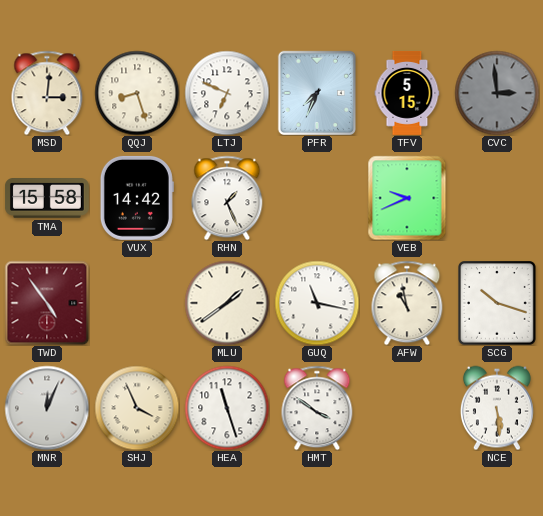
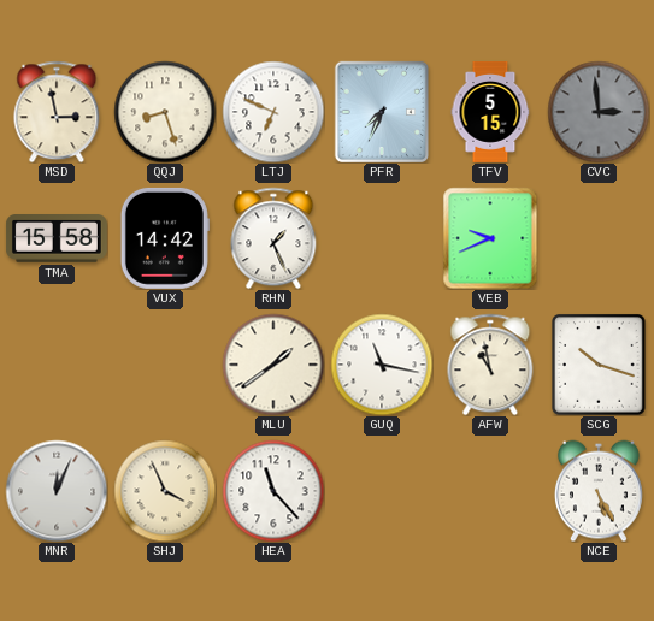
MSD: 3:01 -> 2:58
TWD: 4:54 -> none
HEA: 11:27 -> 11:23
HMT: 3:51 -> none
NCE: 5:29 -> 5:25
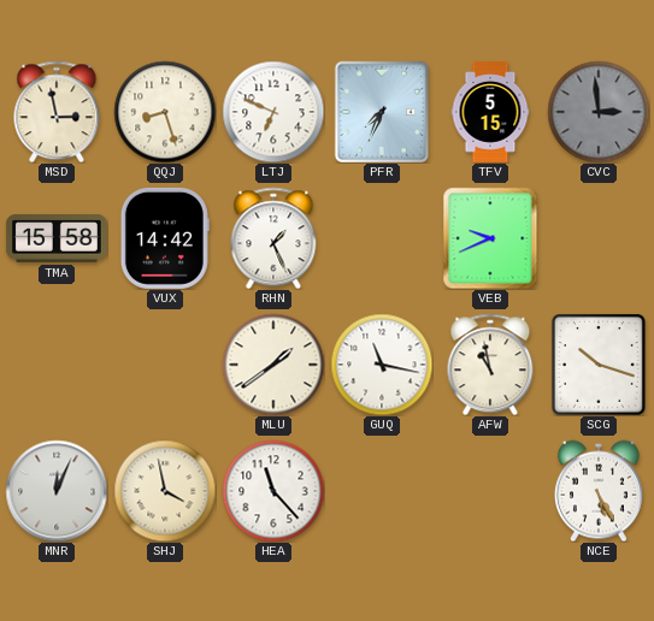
SHJ: 3:56 -> 3:58
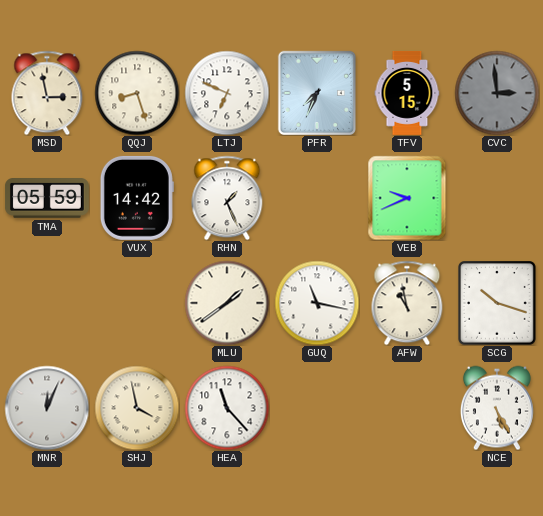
TMA: 15:58 -> 05:59
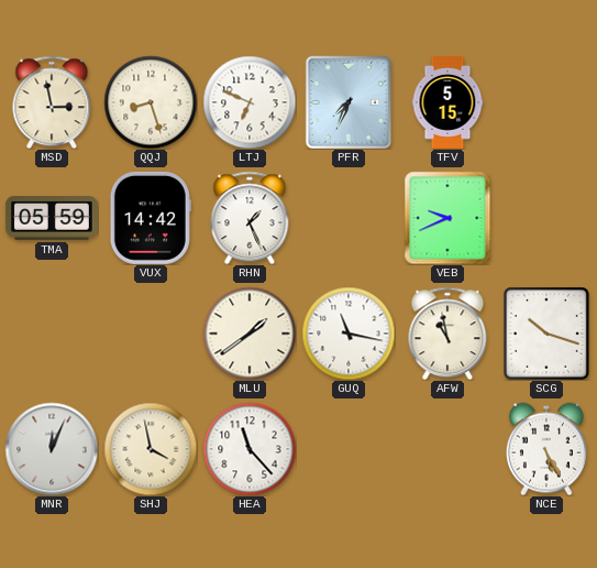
CVC: 2:59 -> none
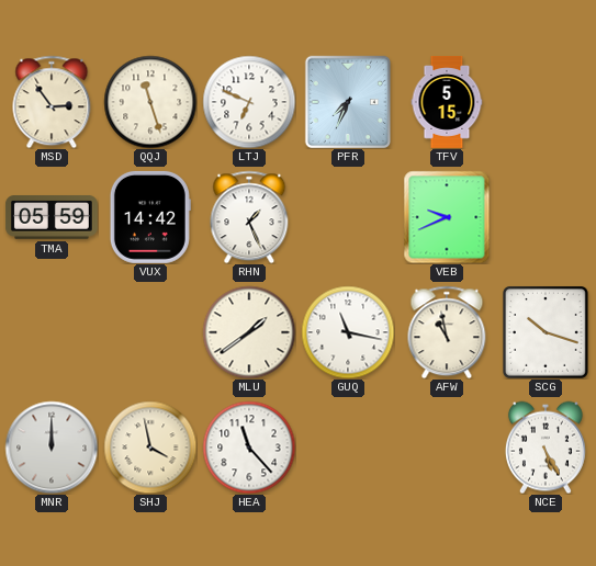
MSD: 2:58 -> 2:54
QQJ: 8:27 -> 11:27
MNR: 12:04 -> 12:00
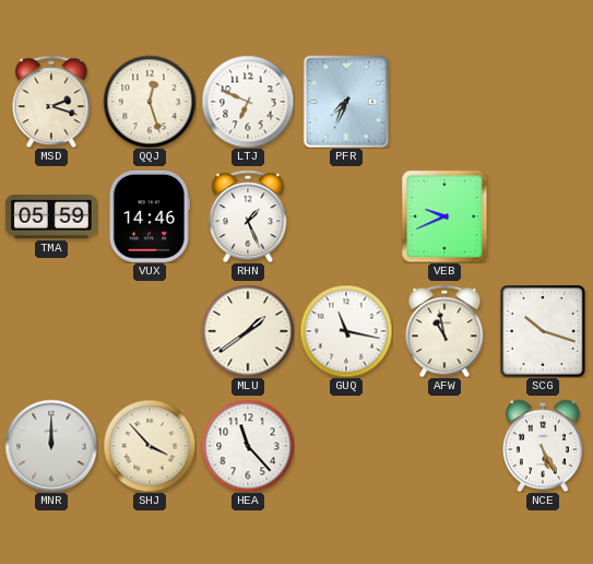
MSD: 2:54 -> 2:18
QQJ: 11:27 -> 12:27
TFV: 5:15 -> none
VUX: 14:42 -> 14:46
SHJ: 3:58 -> 3:53
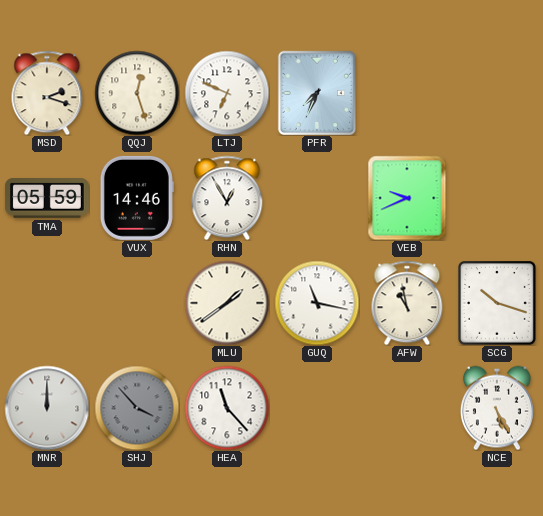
RHN: 1:26 -> 12:55
SHJ dial: cream -> grey
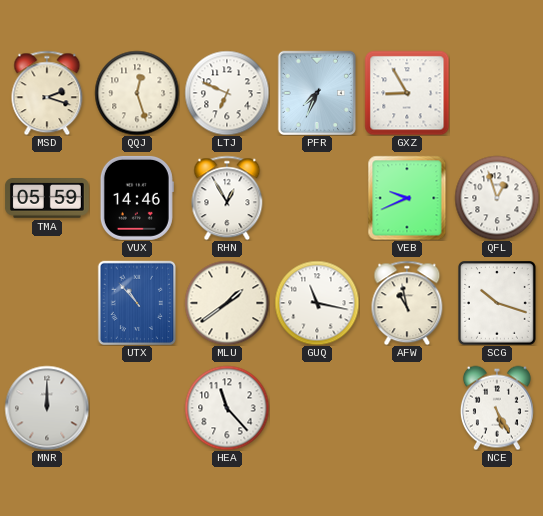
GXZ: none -> 8:55
QFL: none -> 12:57
UTX: none -> 10:53
SHJ: 3:53 -> none
